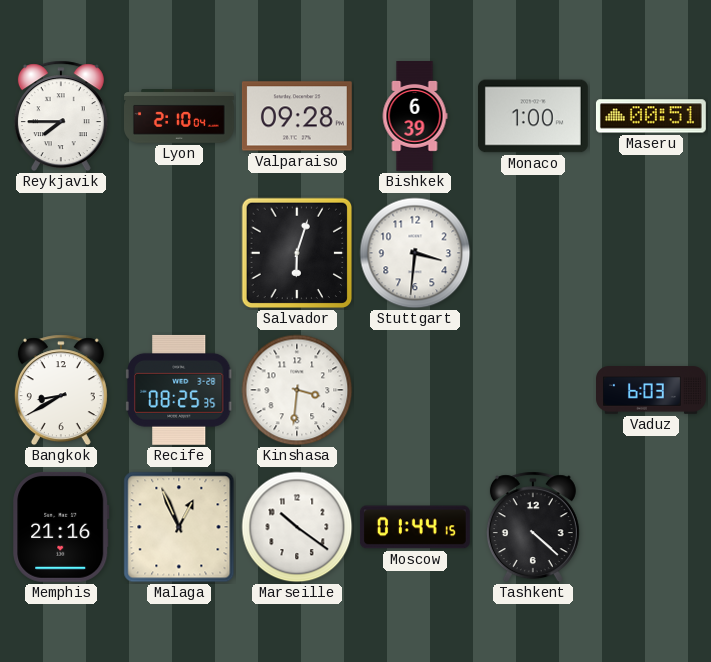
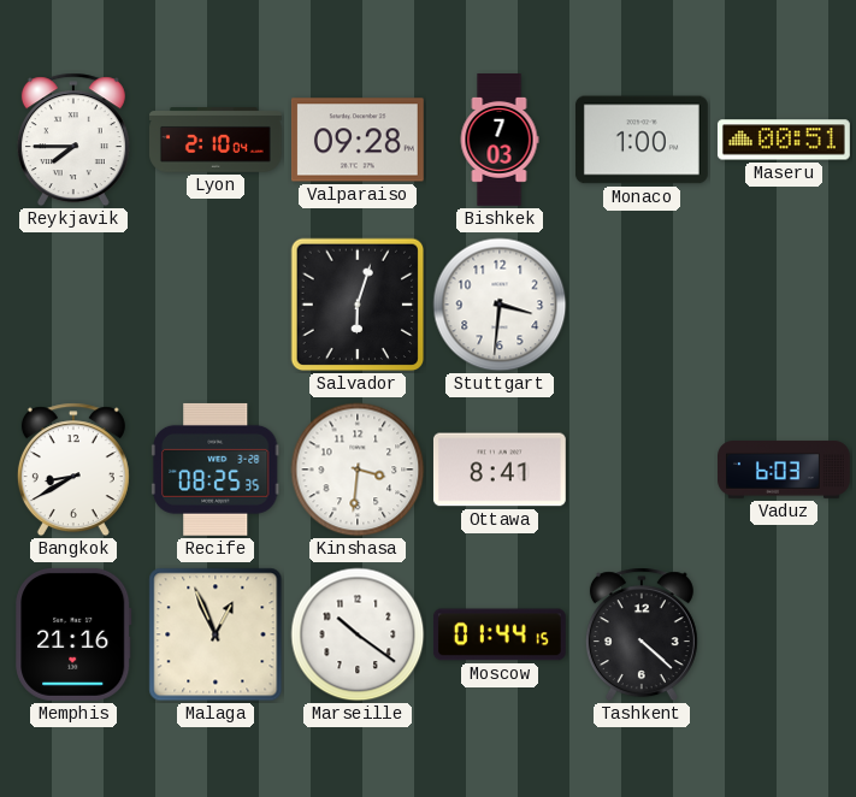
Bishkek: 6:39 -> 7:03
Ottawa: none -> 8:41
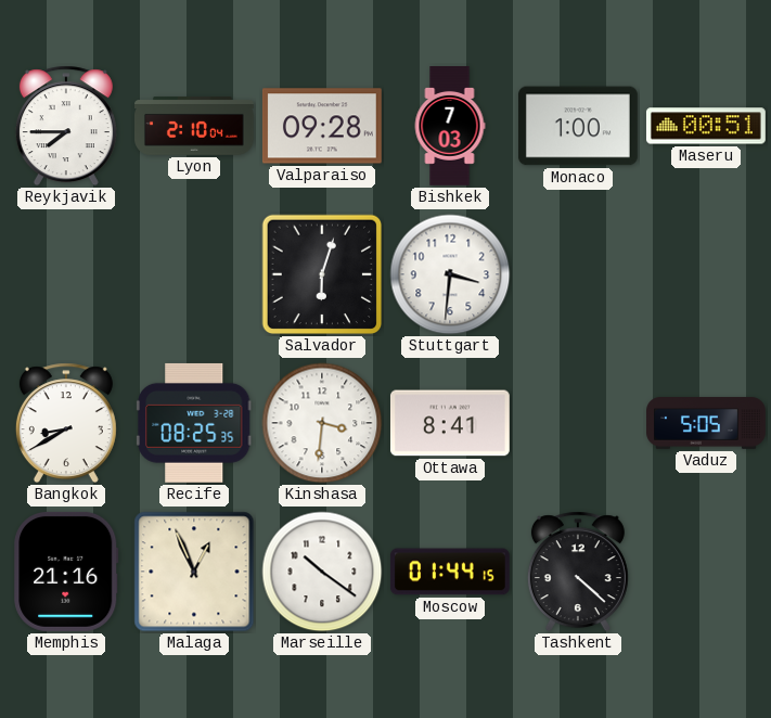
Vaduz: 6:03 -> 5:05
